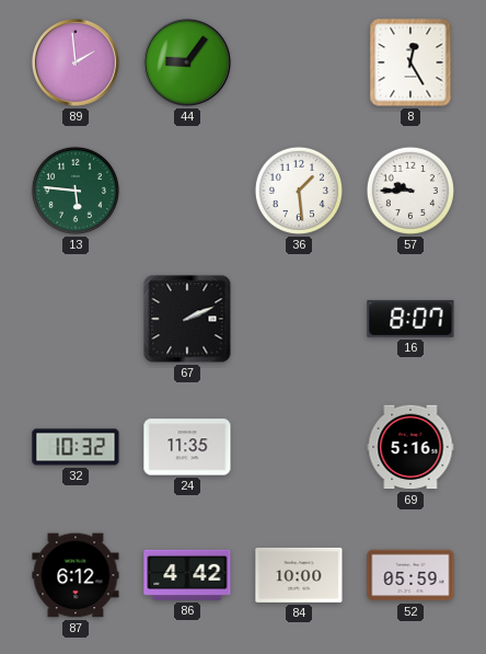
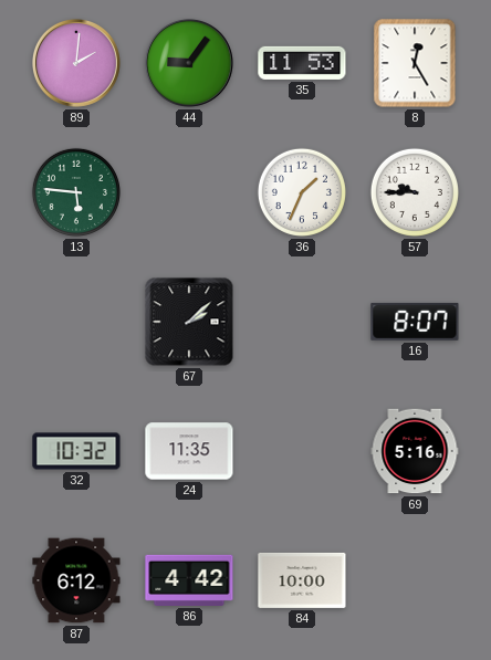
89: 1:59 -> 2:01
35: none -> 11:53
36: 1:29 -> 1:34
67: 2:11 -> 2:08
52: 05:59 -> none
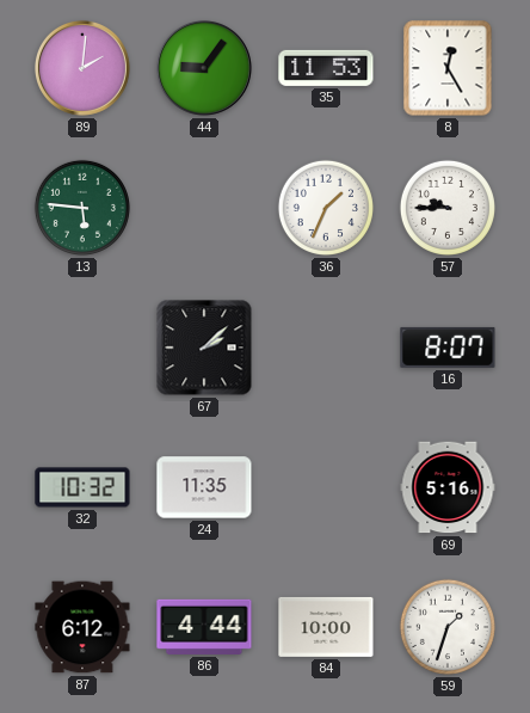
86: 4:42 -> 4:44
59: none -> 1:33
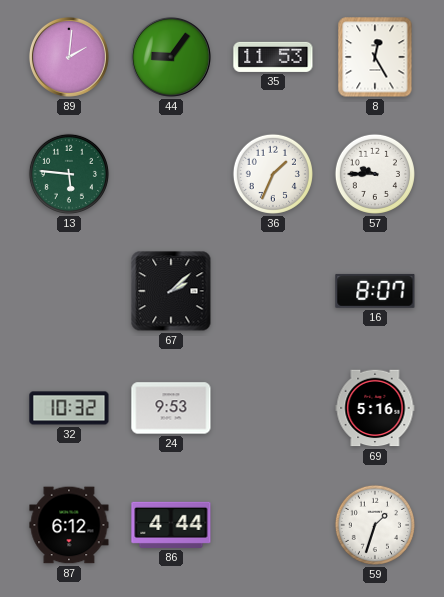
24: 11:35 -> 9:53
84: 10:00 -> none
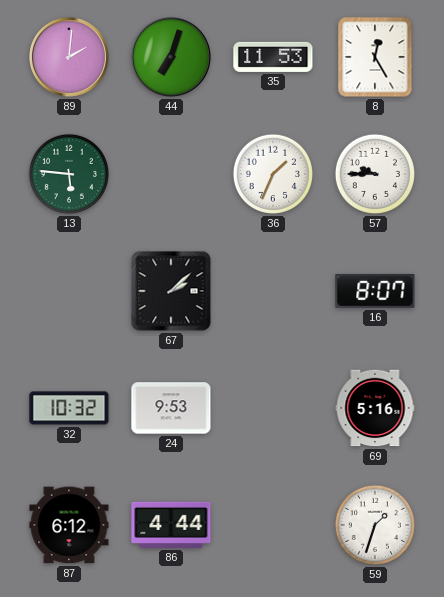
44: 9:06 -> 7:03
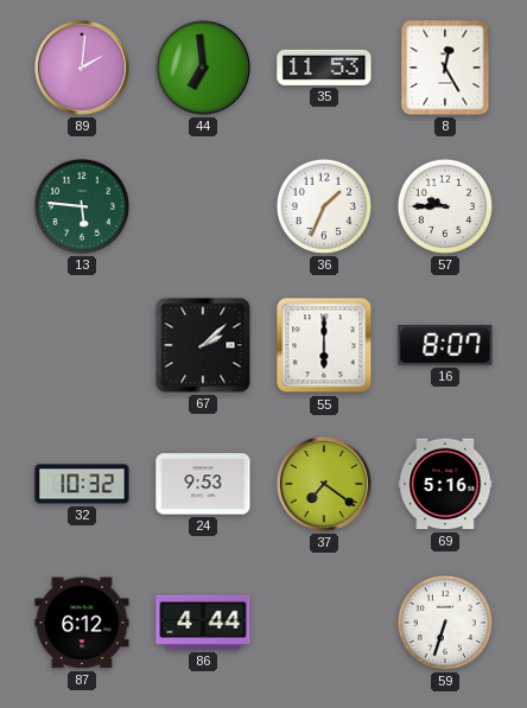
44: 7:03 -> 6:59
55: none -> 6:00
37: none -> 7:21
59: 1:33 -> 6:33
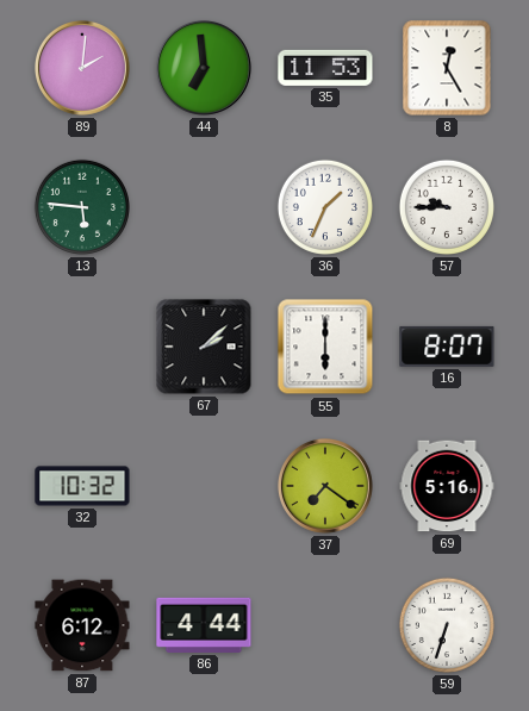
24: 9:53 -> none
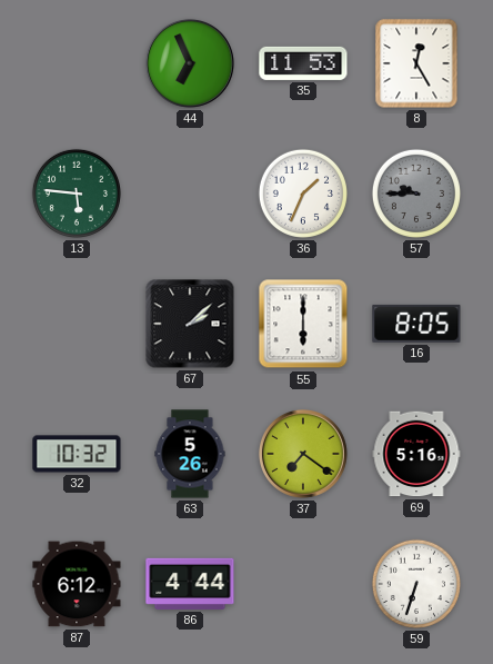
89: 2:01 -> none
44: 6:59 -> 6:56
57 dial: white -> grey
16: 8:07 -> 8:05
63: none -> 5:26
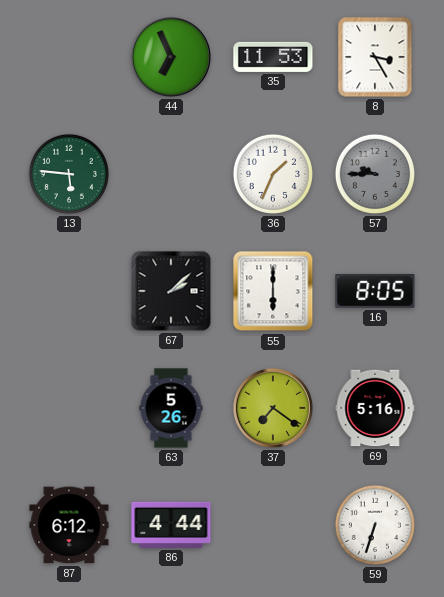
8: 12:25 -> 3:25
32: 10:32 -> none
